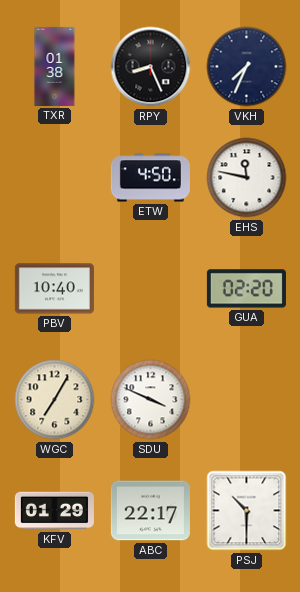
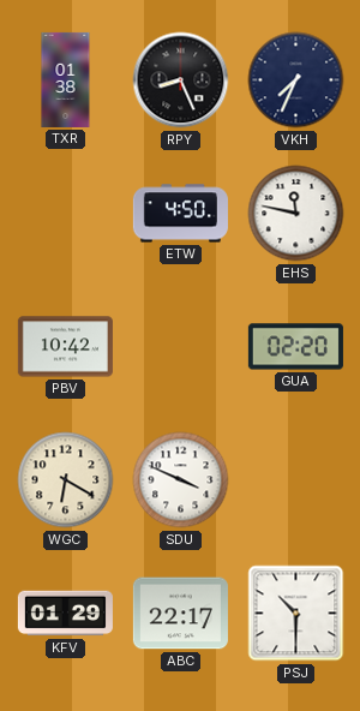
PBV: 10:40 -> 10:42
WGC: 7:05 -> 6:20
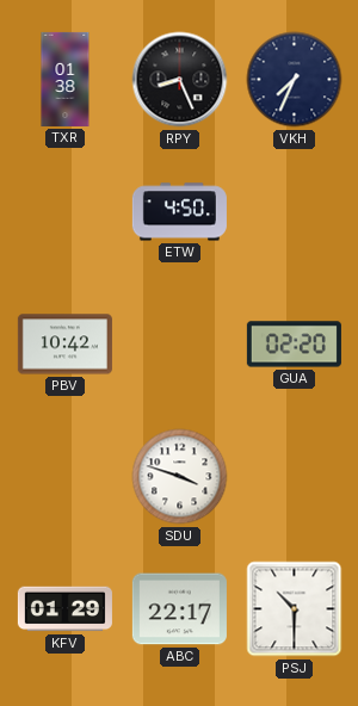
EHS: 11:47 -> none
WGC: 6:20 -> none
SDU: 3:49 -> 3:48
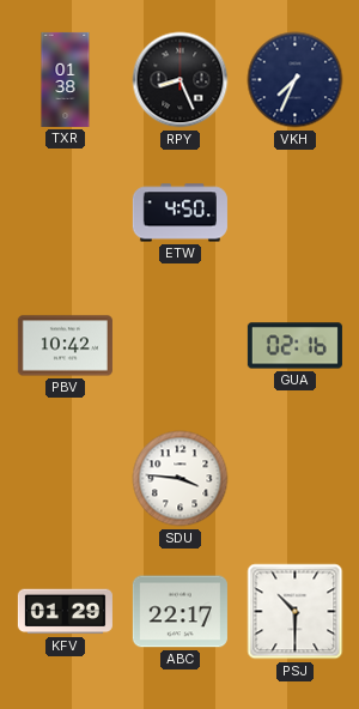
GUA: 02:20 -> 02:16
SDU: 3:48 -> 3:46
